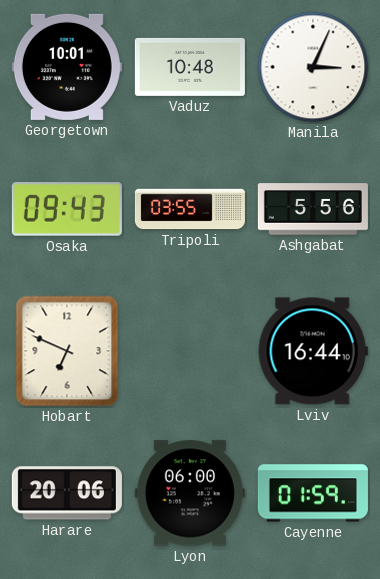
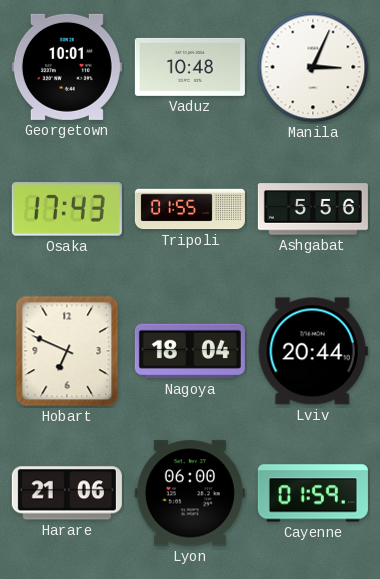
Osaka: 09:43 -> 17:43
Tripoli: 03:55 -> 01:55
Nagoya: none -> 18:04
Lviv: 16:44 -> 20:44
Harare: 20:06 -> 21:06
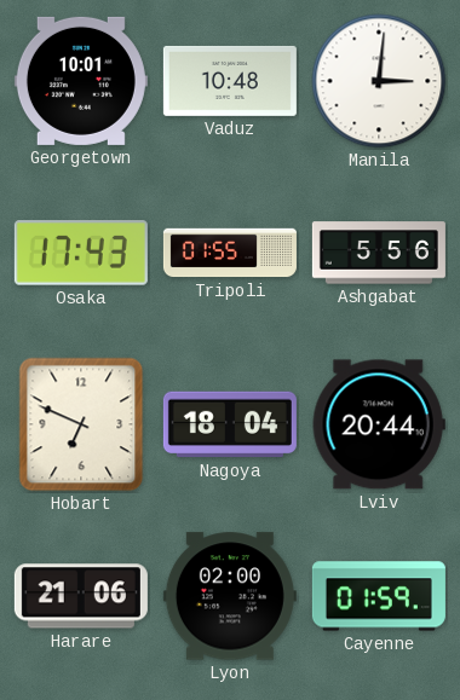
Manila: 3:04 -> 3:01
Lyon: 06:00 -> 02:00
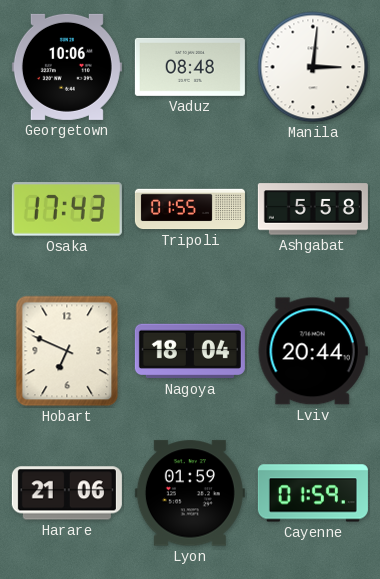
Georgetown: 10:01 -> 10:06
Vaduz: 10:48 -> 08:48
Ashgabat: 5:56 -> 5:58
Lyon: 02:00 -> 01:59
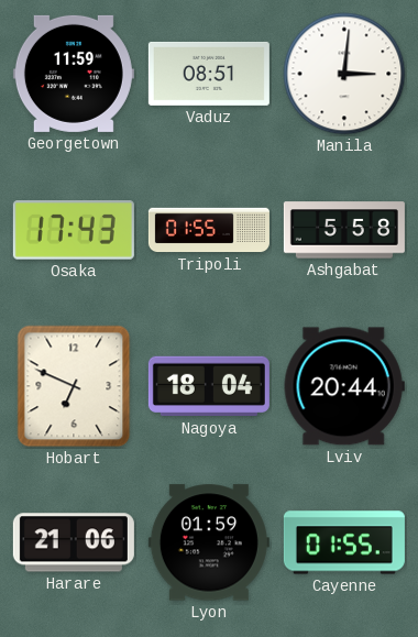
Georgetown: 10:06 -> 11:59
Vaduz: 08:48 -> 08:51
Cayenne: 01:59 -> 01:55
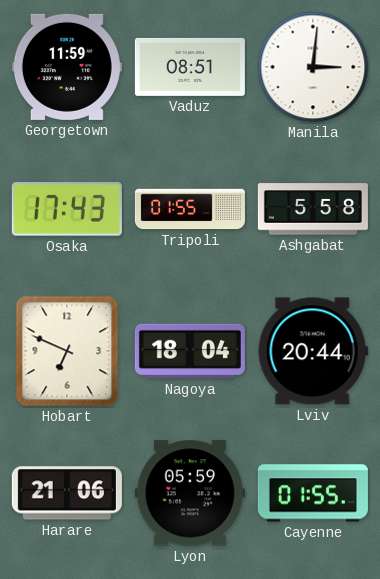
Lyon: 01:59 -> 05:59
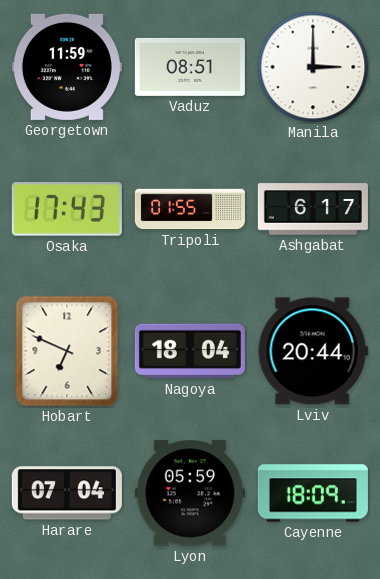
Manila: 3:01 -> 3:00
Ashgabat: 5:58 -> 6:17
Harare: 21:06 -> 07:04
Cayenne: 01:55 -> 18:09
